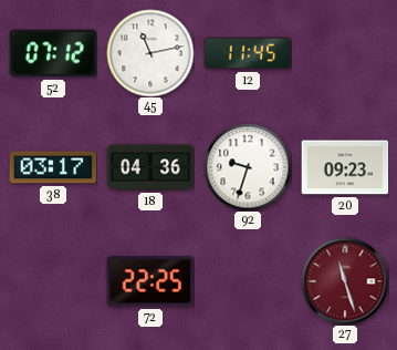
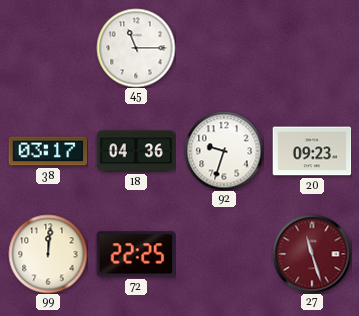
52: 07:12 -> none
45: 11:13 -> 11:15
12: 11:45 -> none
99: none -> 12:01
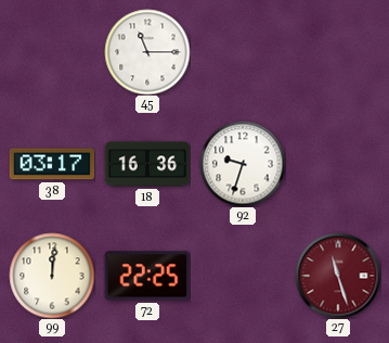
18: 04:36 -> 16:36
20: 09:23 -> none
